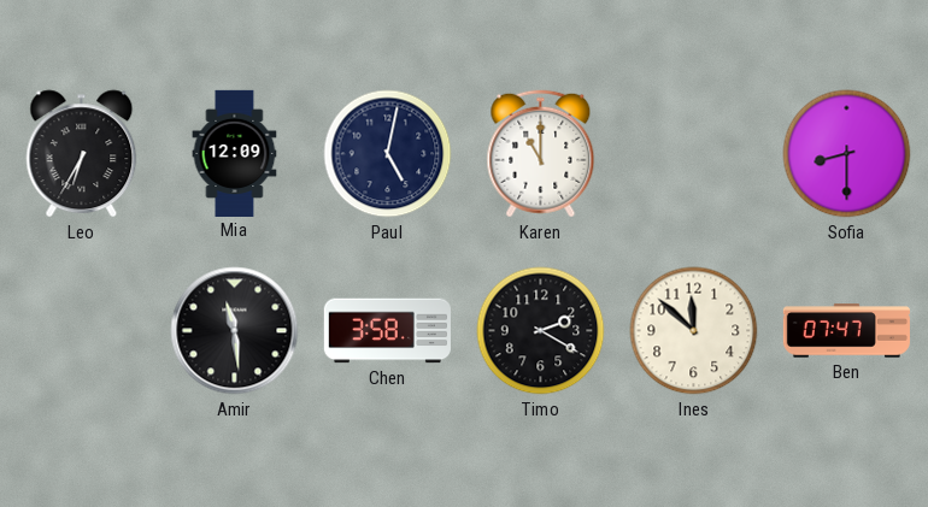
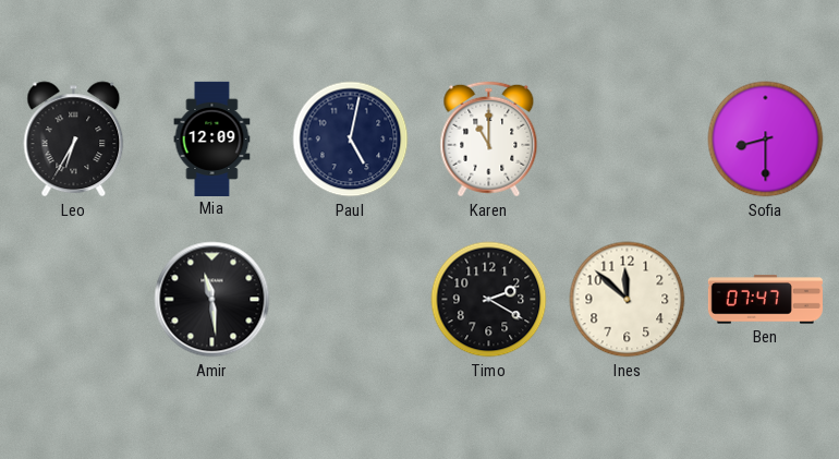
Chen: 3:58 -> none
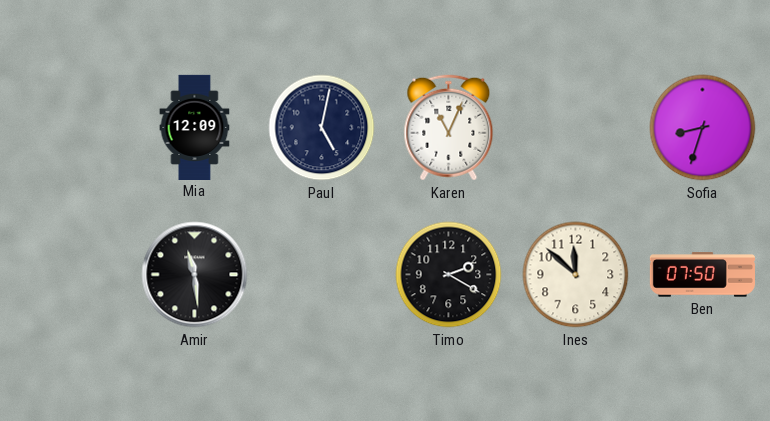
Leo: 6:35 -> none
Karen: 11:00 -> 11:04
Sofia: 8:30 -> 8:33
Ben: 07:47 -> 07:50
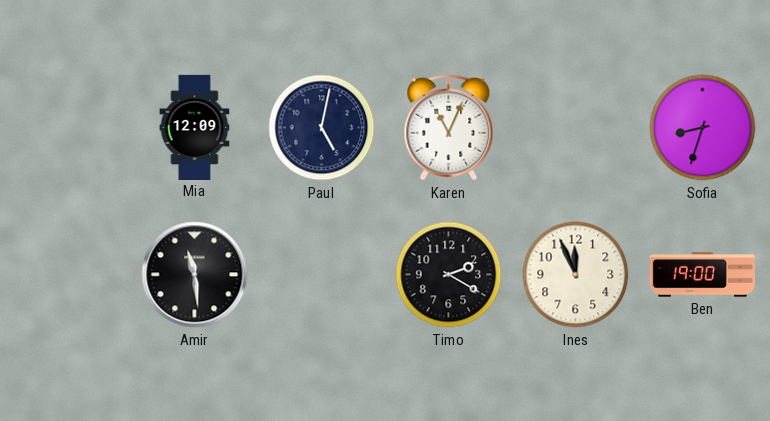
Ines: 11:52 -> 11:56
Ben: 07:50 -> 19:00
